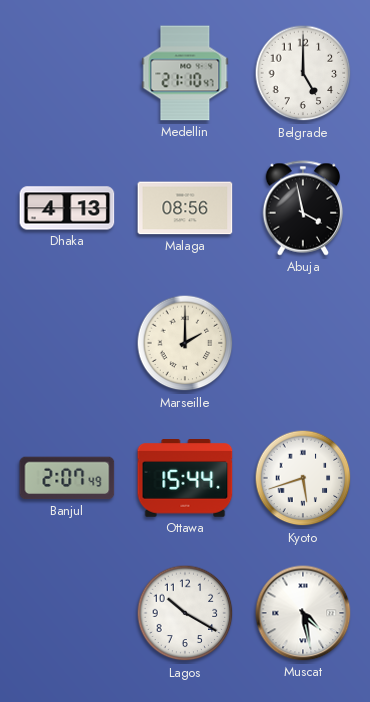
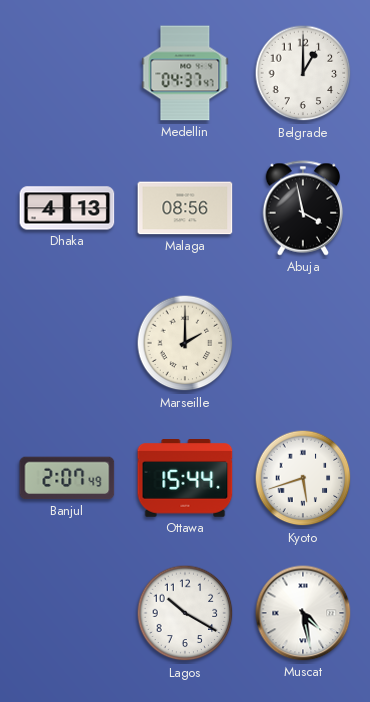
Medellin: 21:10 -> 04:37
Belgrade: 5:00 -> 1:00
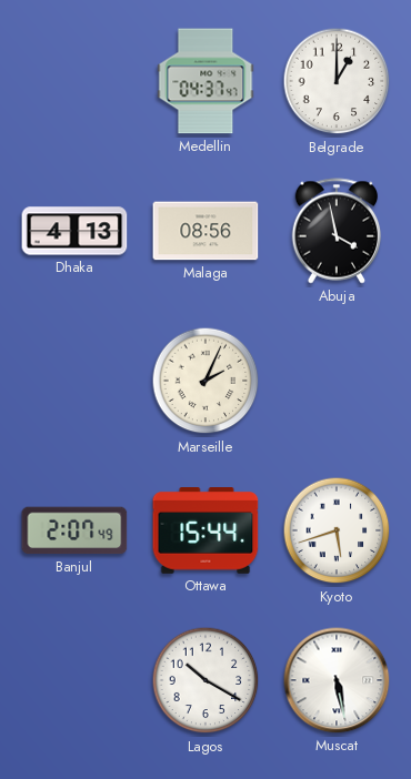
Marseille: 2:00 -> 2:04
Muscat: 4:28 -> 5:28
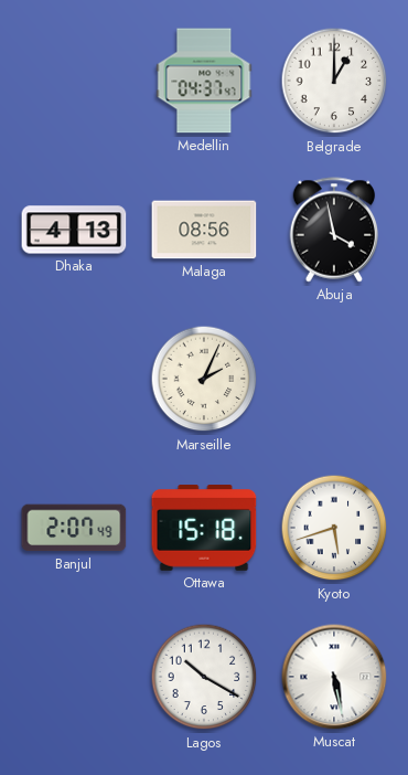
Ottawa: 15:44 -> 15:18
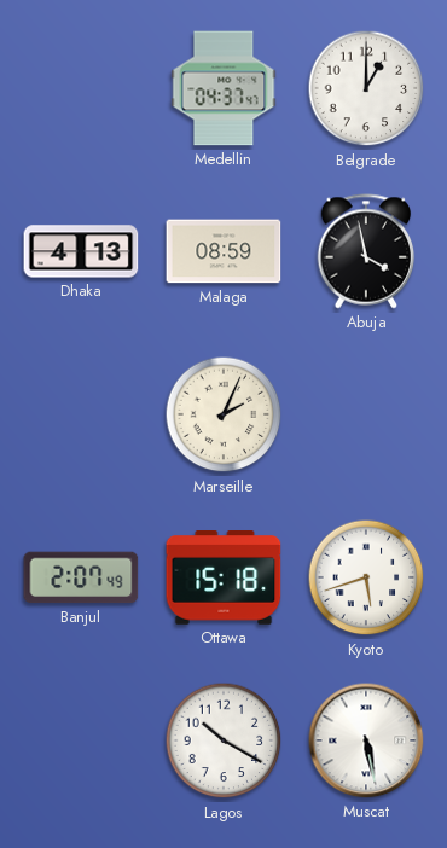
Malaga: 08:56 -> 08:59
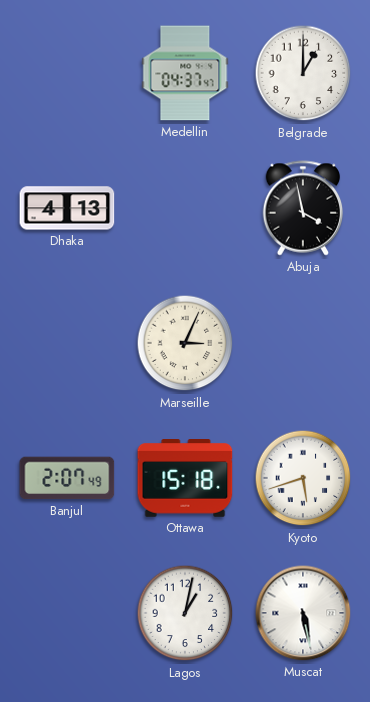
Malaga: 08:59 -> none
Marseille: 2:04 -> 3:04
Lagos: 10:20 -> 1:02
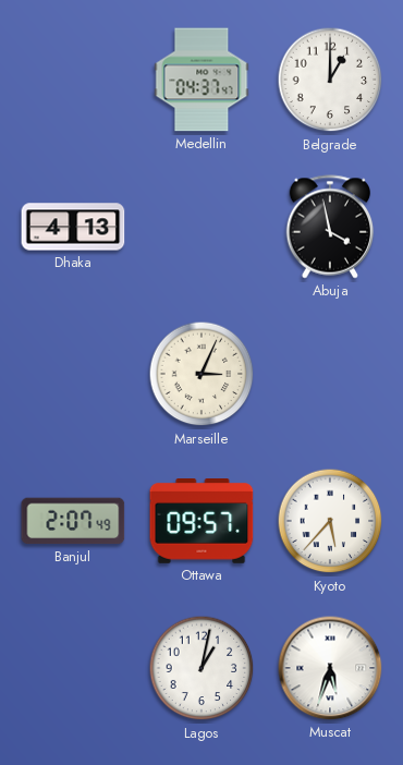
Ottawa: 15:18 -> 09:57
Kyoto: 5:42 -> 5:37
Muscat: 5:28 -> 5:33
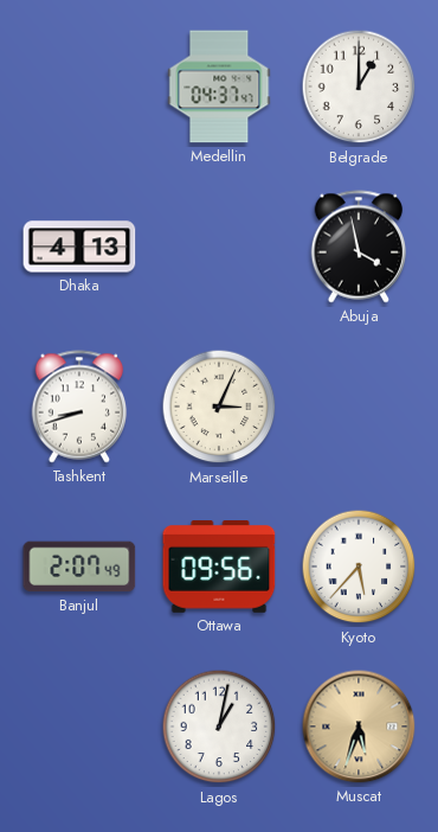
Tashkent: none -> 8:42
Ottawa: 09:57 -> 09:56
Muscat dial: white -> champagne
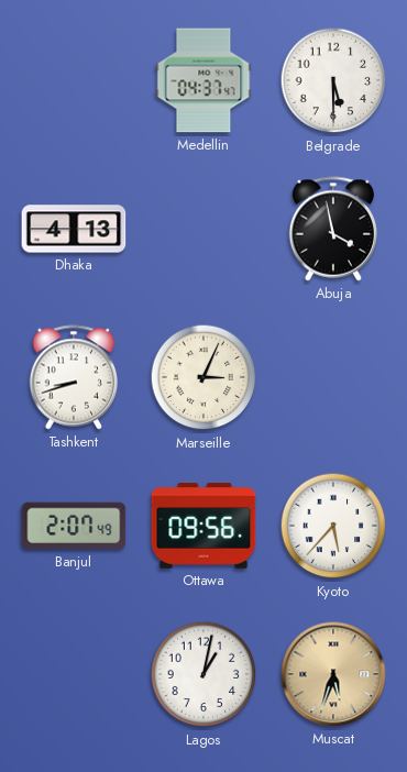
Belgrade: 1:00 -> 5:30
